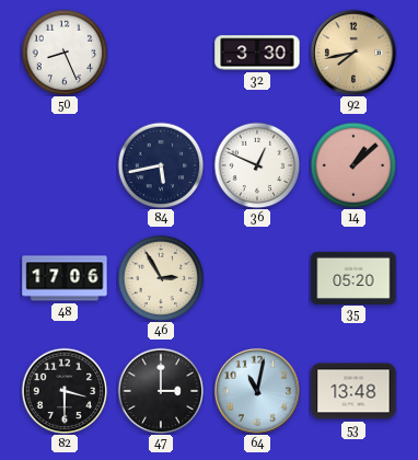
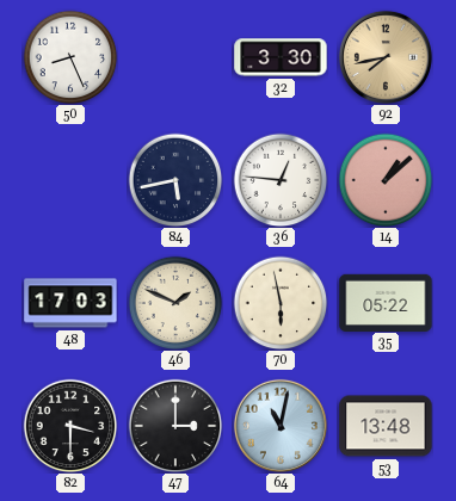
36: 12:49 -> 12:46
48: 17:06 -> 17:03
46: 2:55 -> 1:49
70: none -> 5:58
35: 05:20 -> 05:22
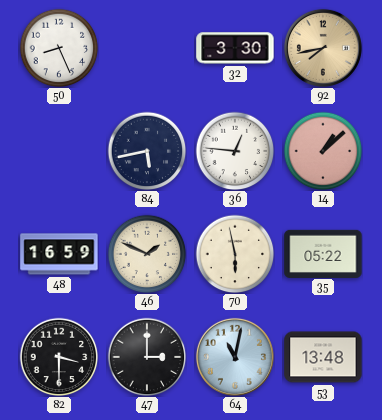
48: 17:03 -> 16:59
